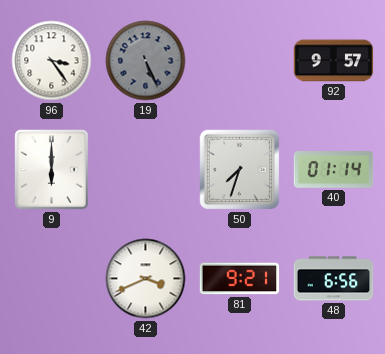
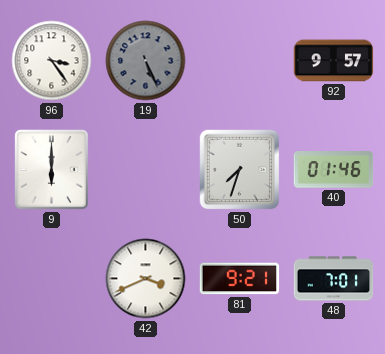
40: 01:14 -> 01:46
48: 6:56 -> 7:01
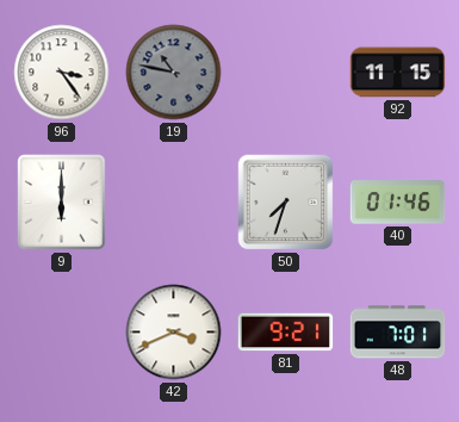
19: 5:26 -> 10:47
92: 9:57 -> 11:15
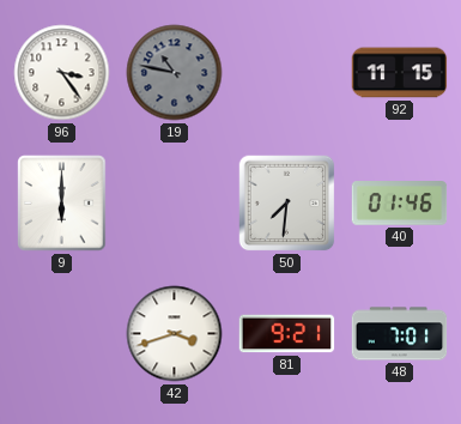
50: 7:33 -> 7:31
42: 3:41 -> 3:42
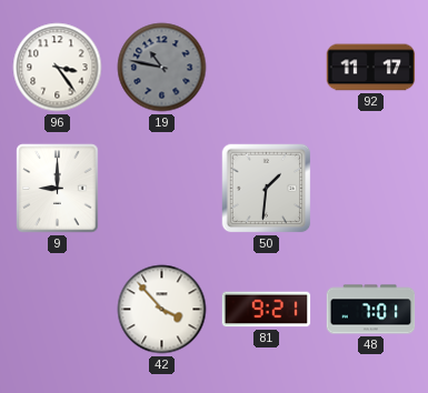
92: 11:15 -> 11:17
9: 6:00 -> 9:00
50: 7:31 -> 1:31
40: 01:46 -> none
42: 3:42 -> 3:53
